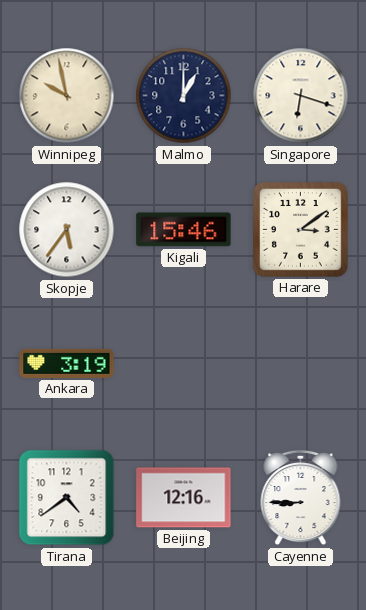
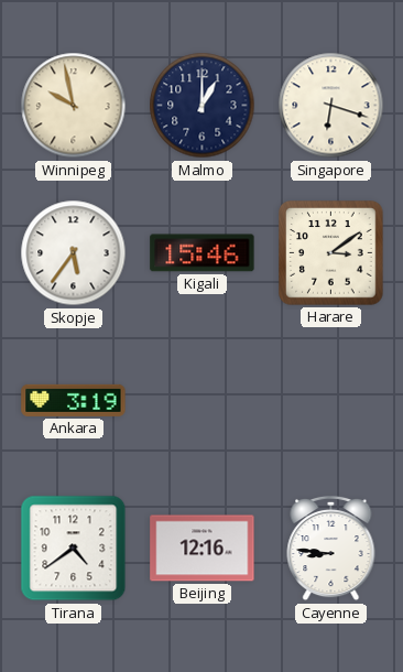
Cayenne: 8:45 -> 8:46
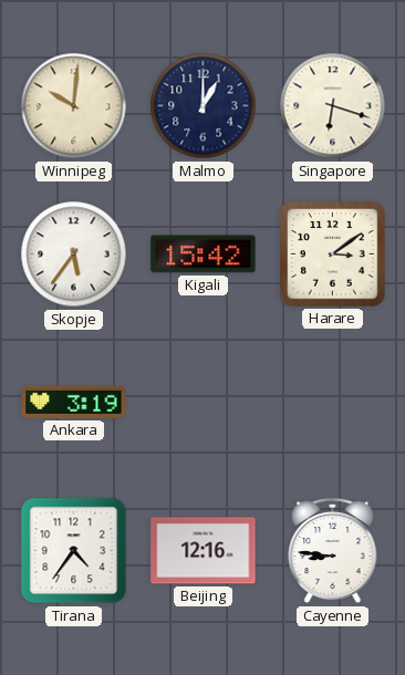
Winnipeg: 9:58 -> 10:01
Kigali: 15:46 -> 15:42
Tirana: 4:39 -> 4:36
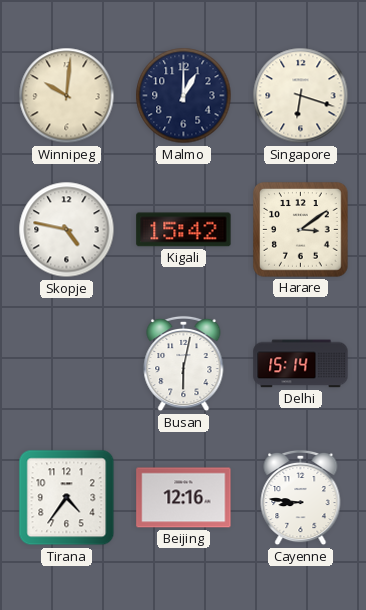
Skopje: 5:36 -> 4:47
Ankara: 3:19 -> none
Busan: none -> 6:02
Delhi: none -> 15:14
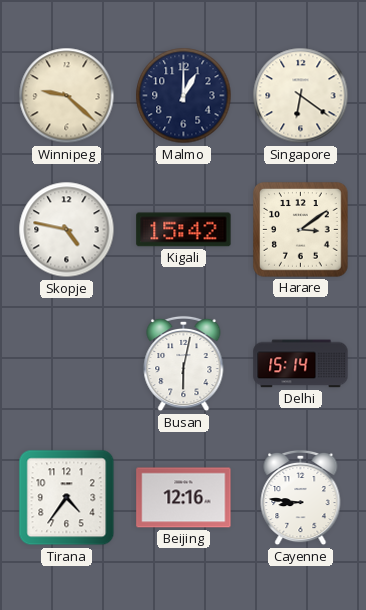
Winnipeg: 10:01 -> 9:22
Singapore: 6:18 -> 6:21
